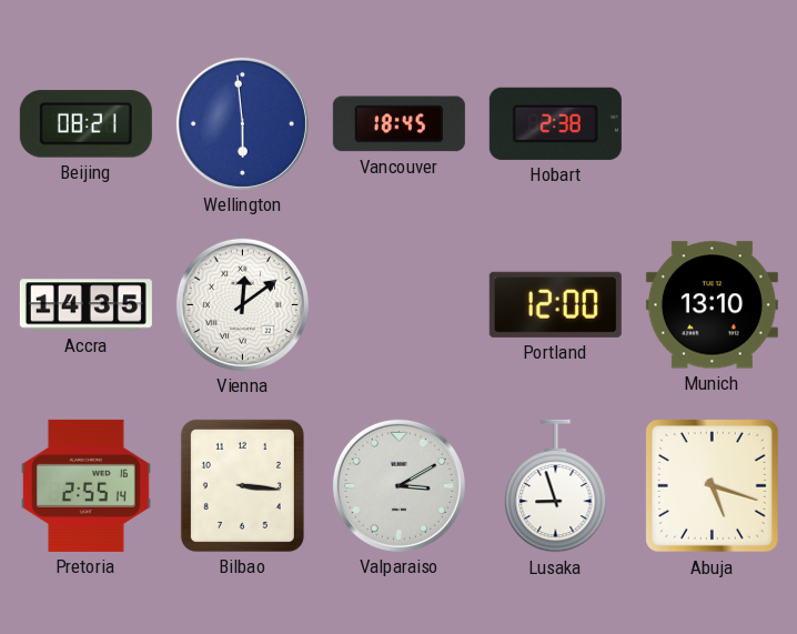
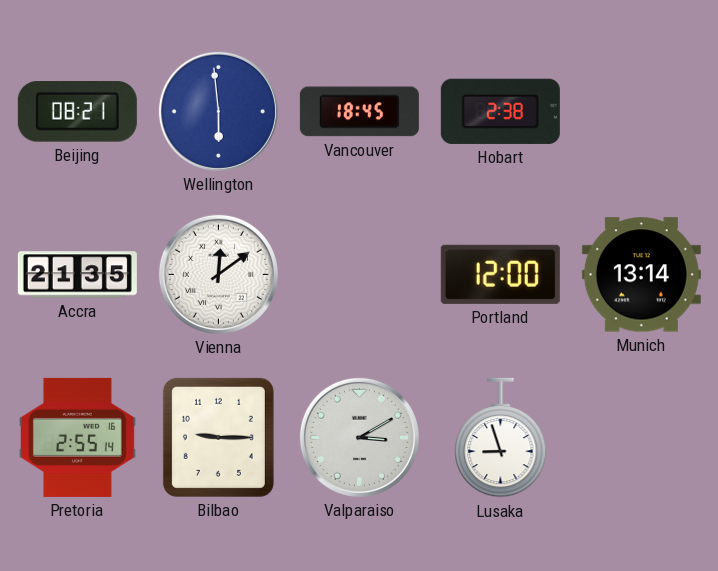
Accra: 14:35 -> 21:35
Munich: 13:10 -> 13:14
Bilbao: 3:16 -> 9:15
Abuja: 5:18 -> none
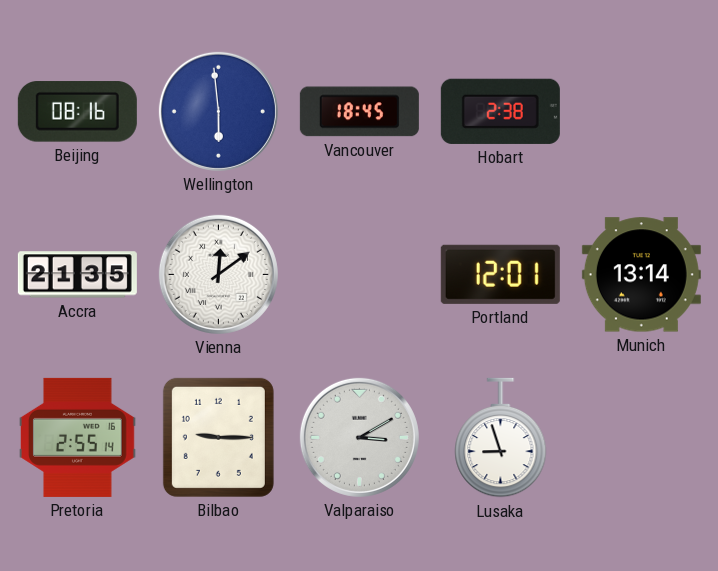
Beijing: 08:21 -> 08:16
Portland: 12:00 -> 12:01
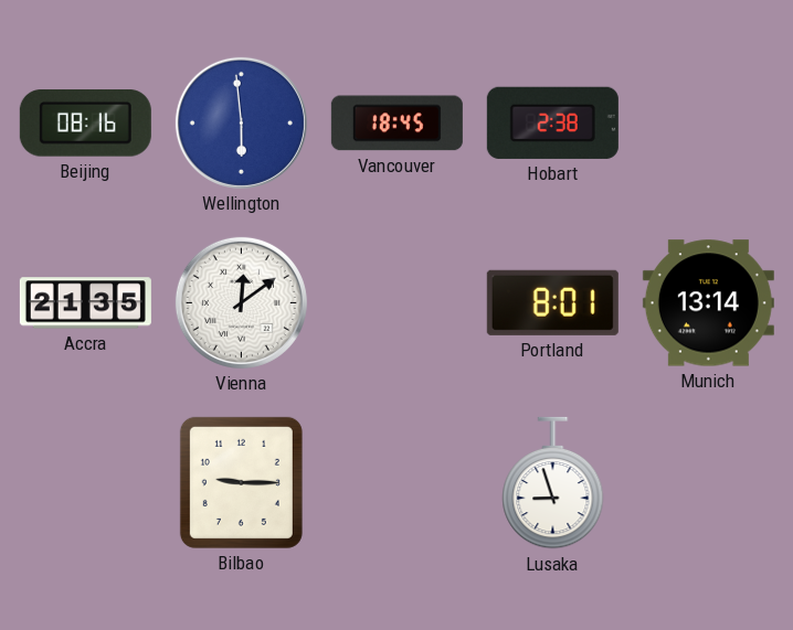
Portland: 12:01 -> 8:01
Pretoria: 2:55 -> none
Valparaiso: 3:10 -> none
